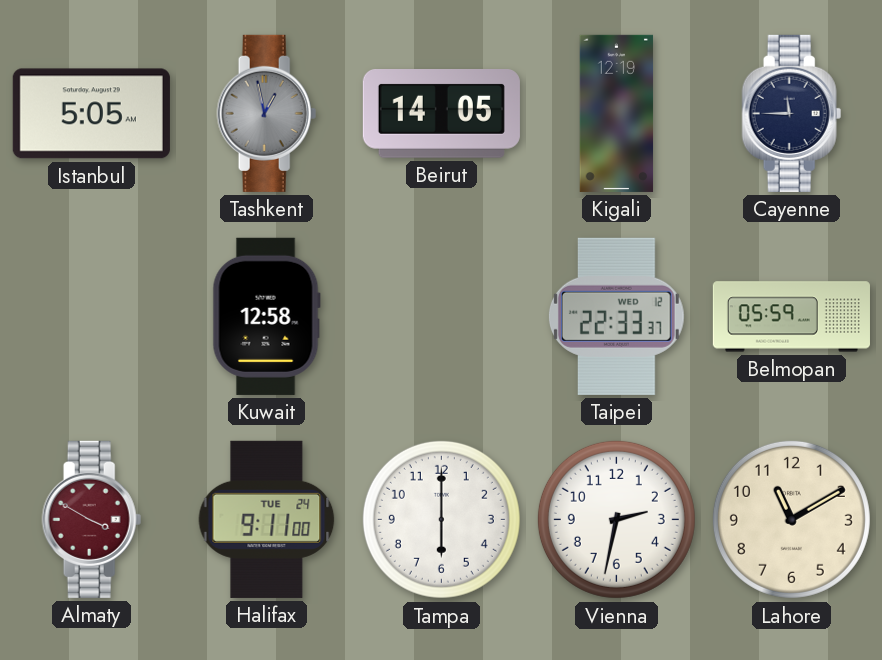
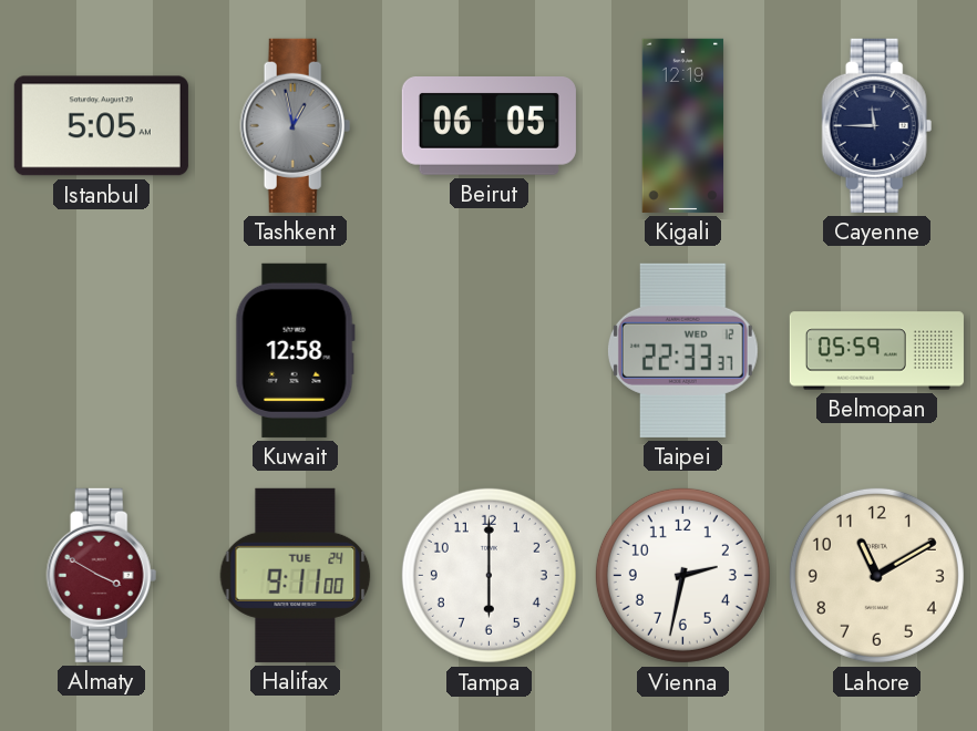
Beirut: 14:05 -> 06:05
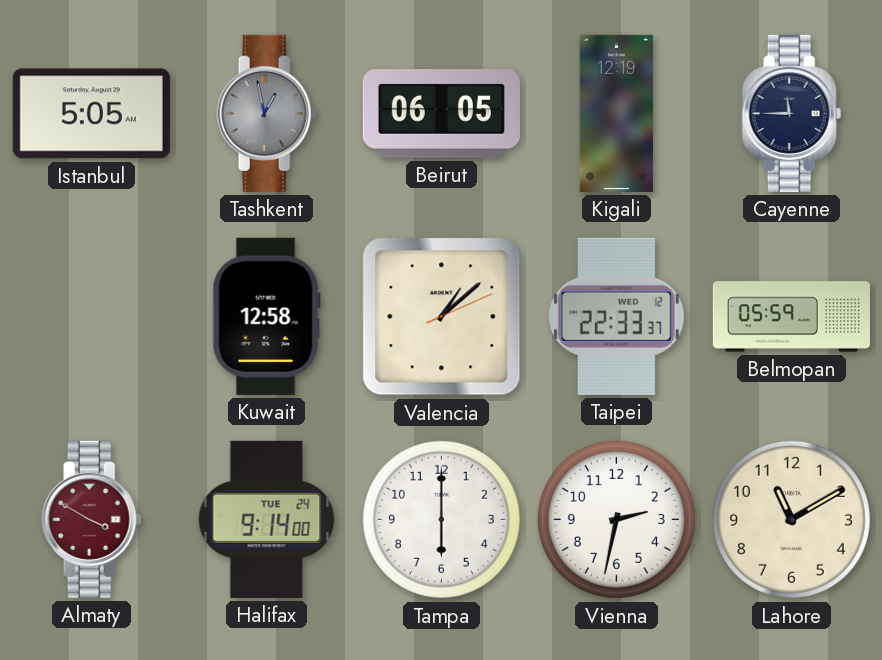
Valencia: none -> 1:08
Halifax: 9:11 -> 9:14
